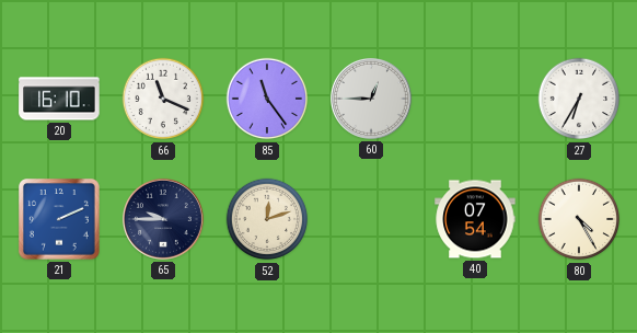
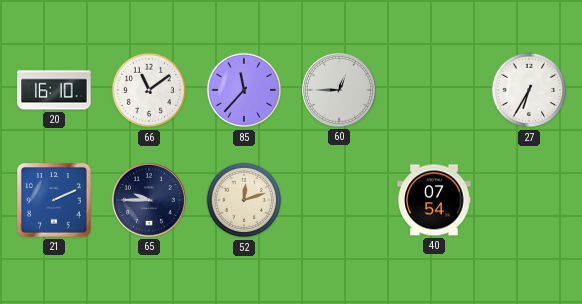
66: 11:19 -> 11:09
85: 11:24 -> 11:37
80: 4:25 -> none
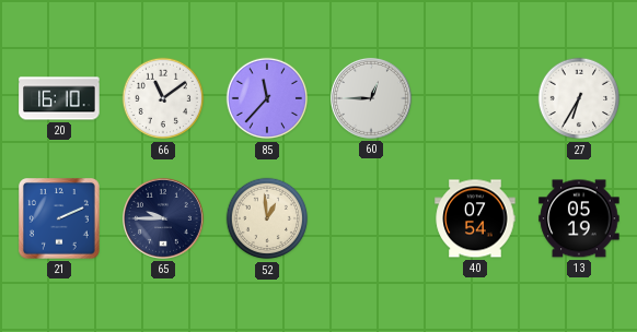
52: 12:12 -> 12:59
13: none -> 05:19
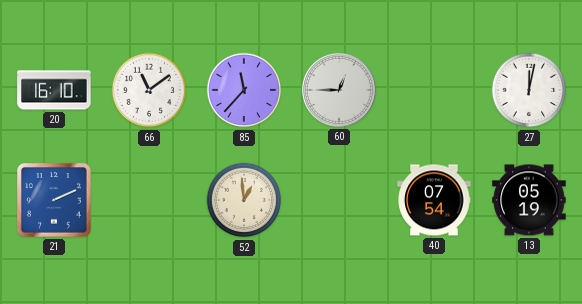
27: 6:35 -> 12:02
65: 9:45 -> none
